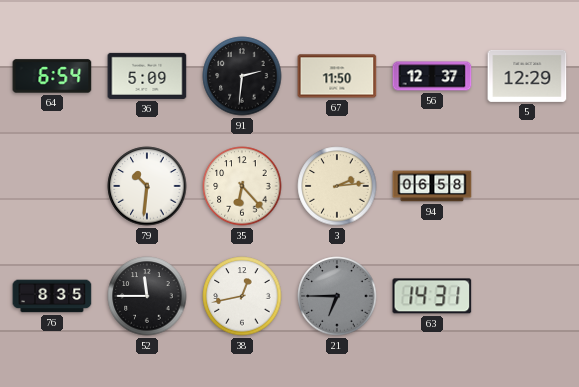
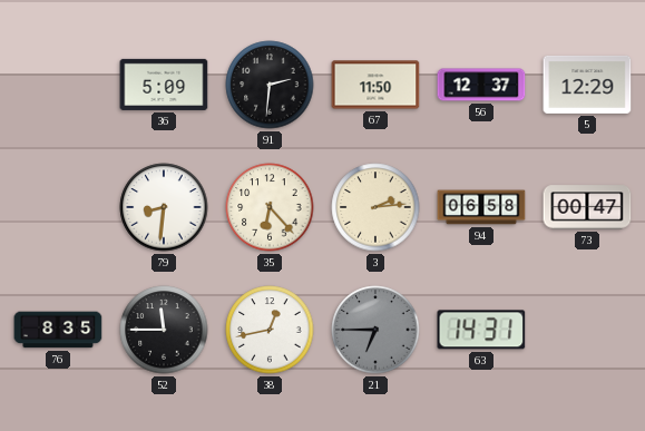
64: 6:54 -> none
79: 10:31 -> 8:31
73: none -> 00:47
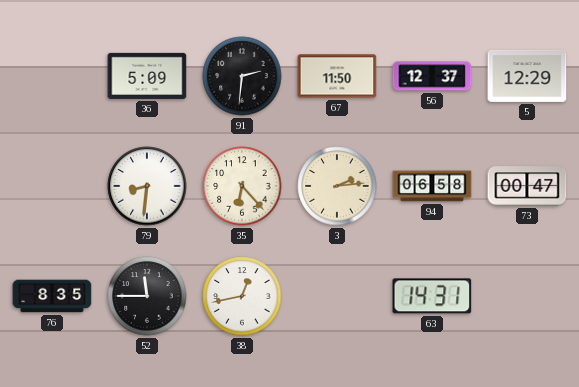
21: 6:45 -> none
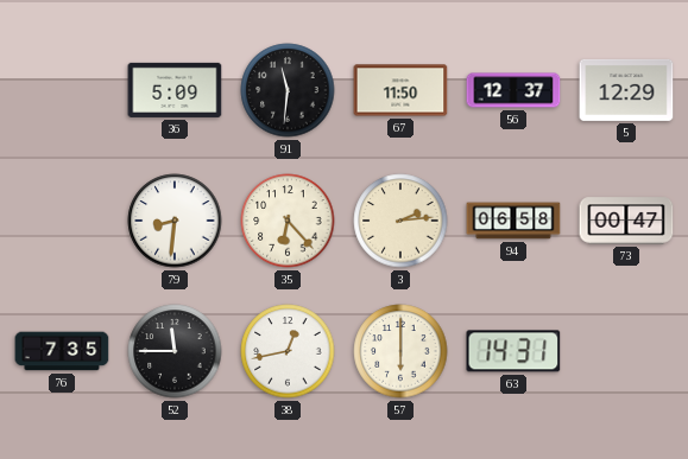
91: 2:31 -> 11:31
76: 8:35 -> 7:35
57: none -> 6:00
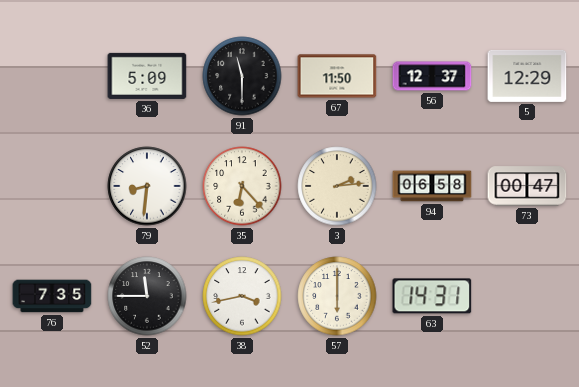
91: 11:31 -> 11:30
38: 12:43 -> 3:43
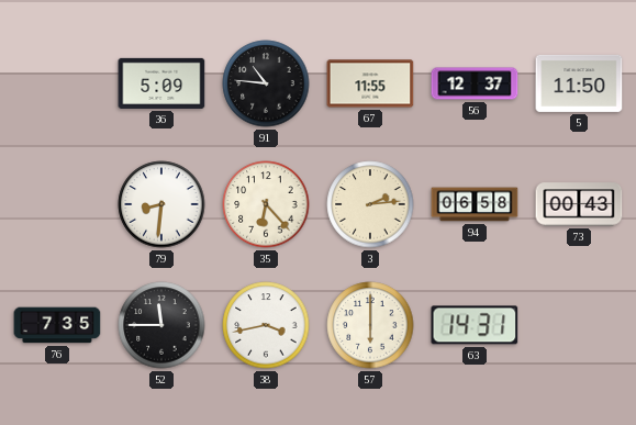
91: 11:30 -> 10:46
67: 11:50 -> 11:55
5: 12:29 -> 11:50
73: 00:47 -> 00:43
